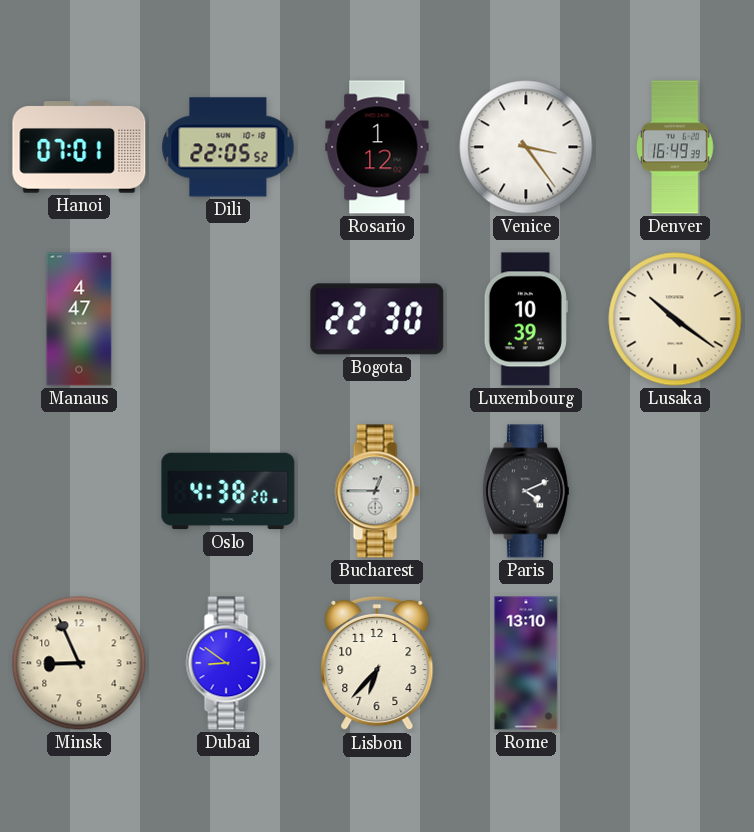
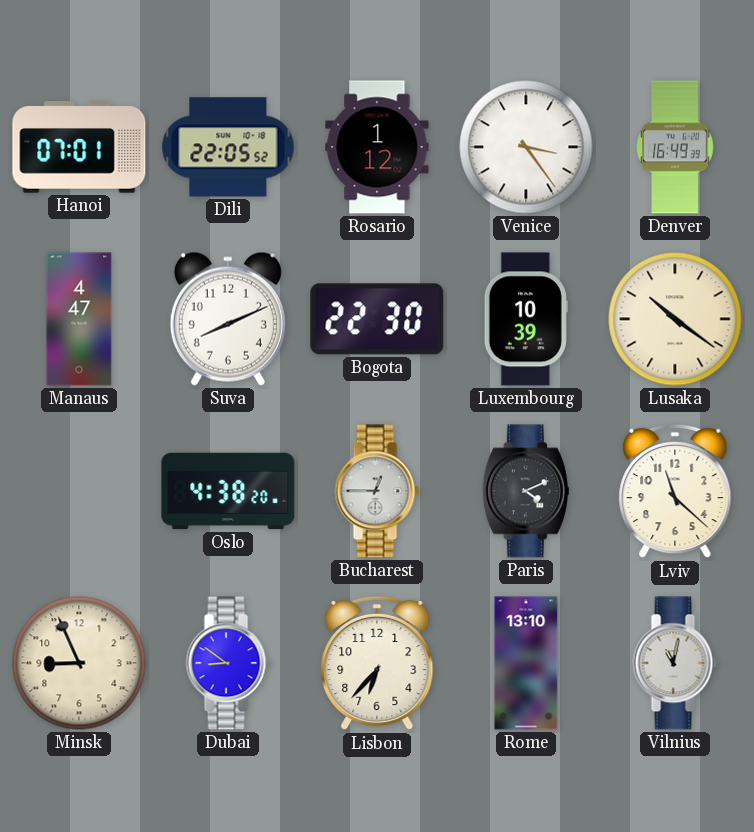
Suva: none -> 8:11
Lviv: none -> 11:22
Vilnius: none -> 11:02
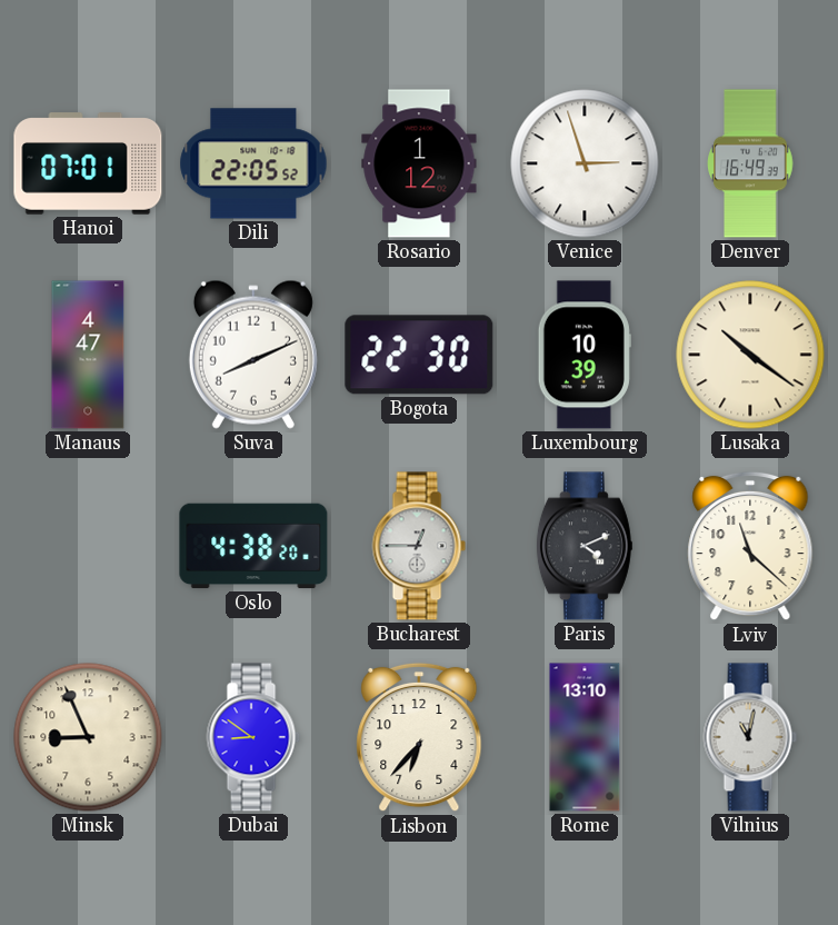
Venice: 3:24 -> 2:57
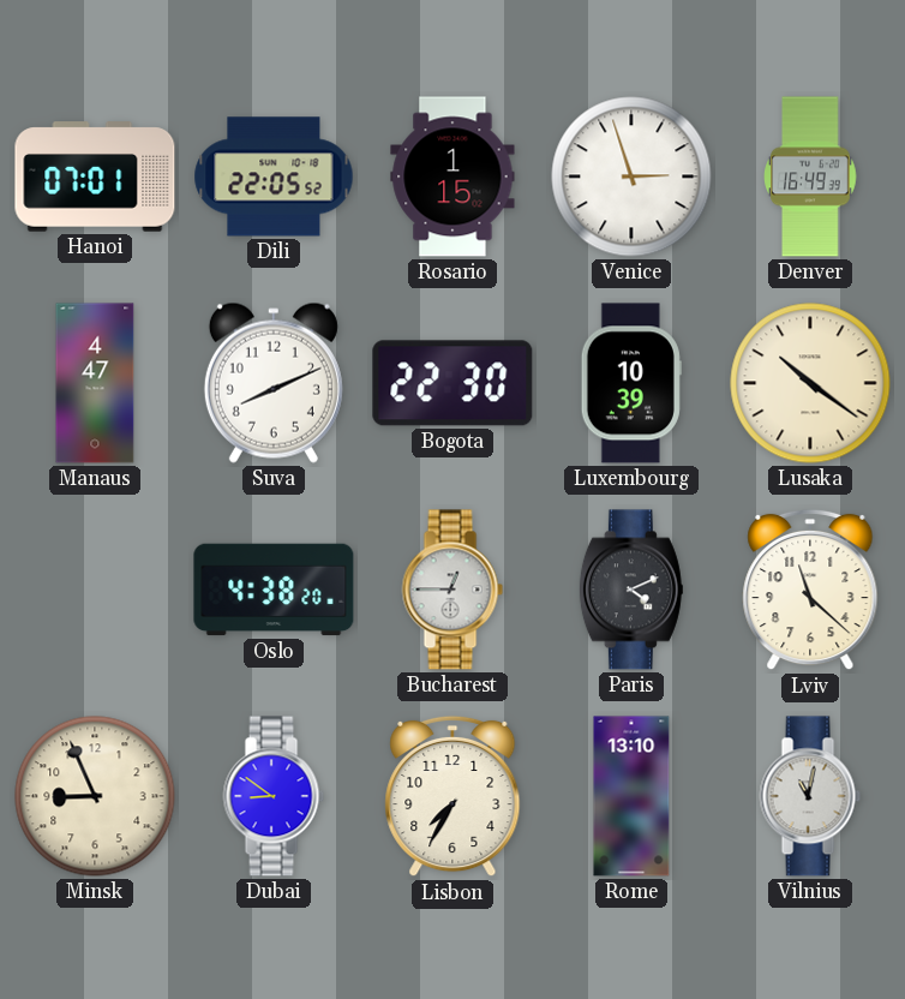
Rosario: 1:12 -> 1:15
Lisbon: 6:37 -> 7:35
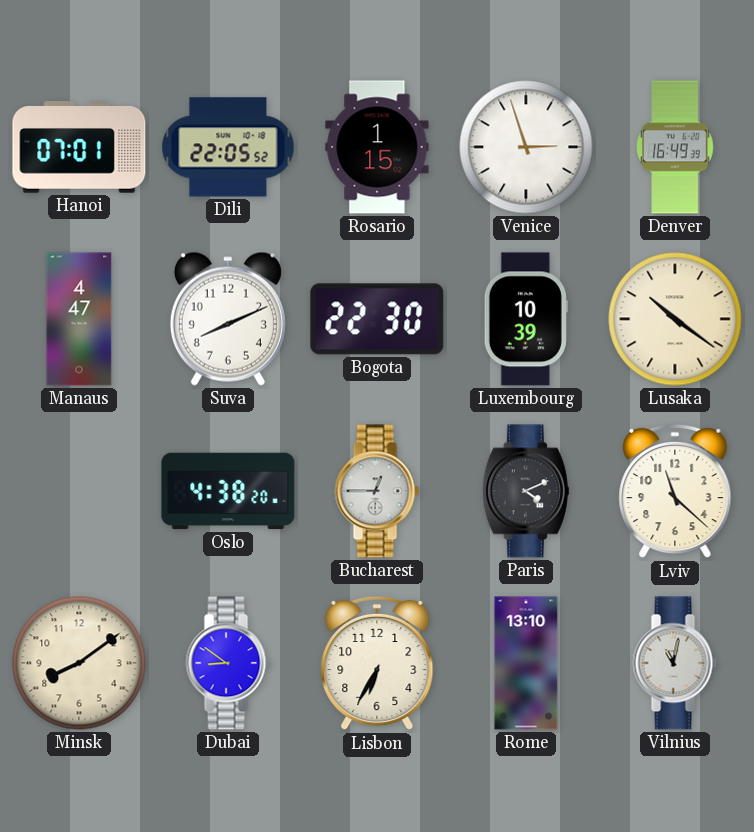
Minsk: 8:56 -> 8:09
Lisbon: 7:35 -> 6:35
